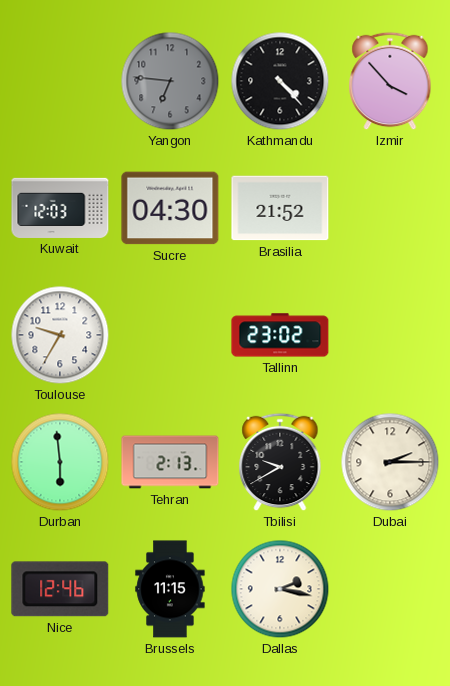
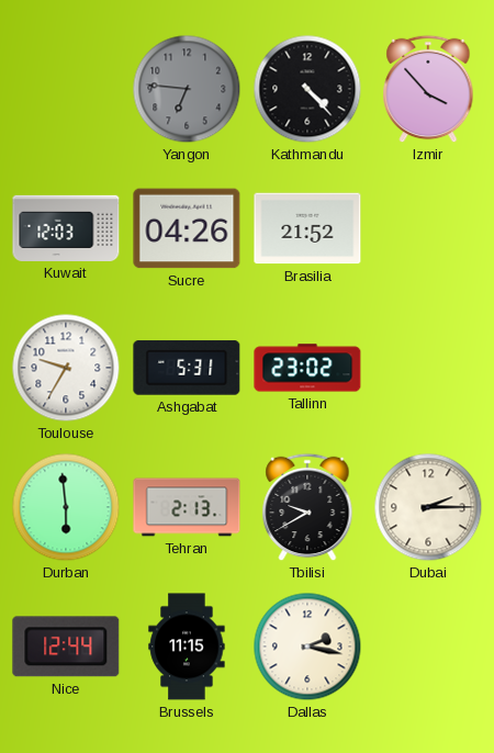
Sucre: 04:30 -> 04:26
Ashgabat: none -> 5:31
Nice: 12:46 -> 12:44
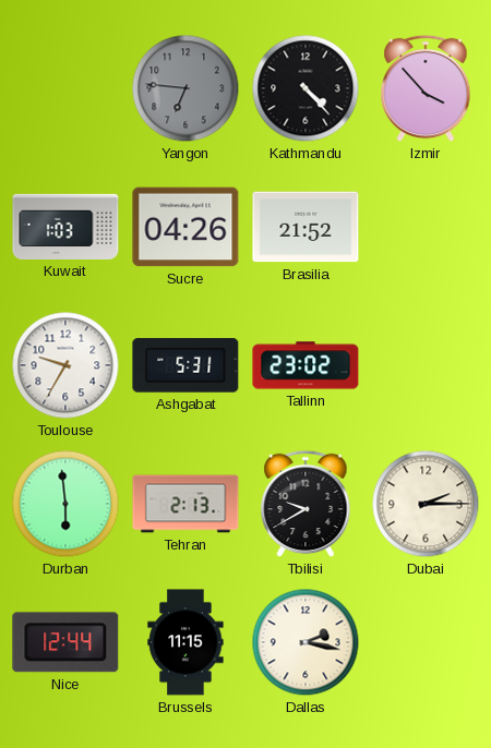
Kuwait: 12:03 -> 1:03
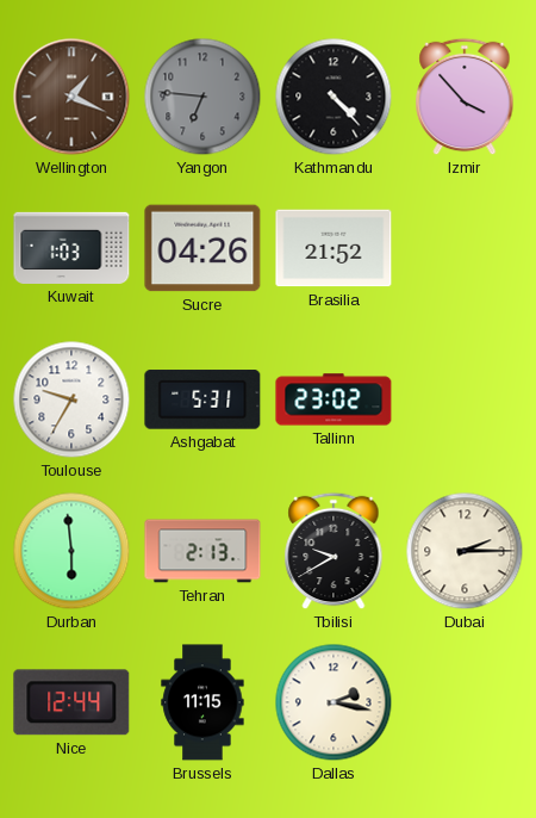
Wellington: none -> 1:19
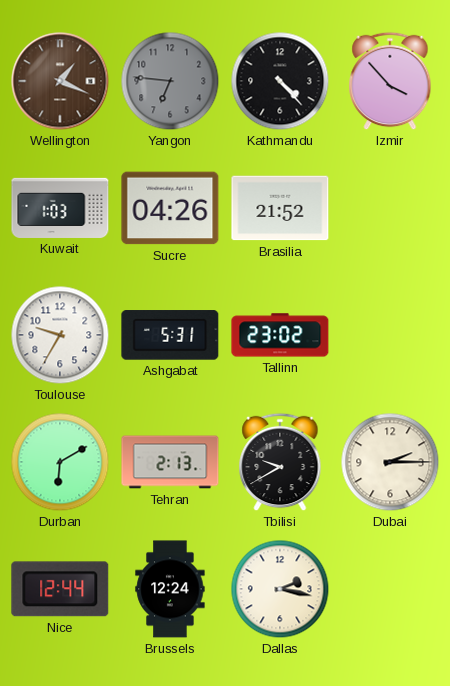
Durban: 5:59 -> 6:10
Brussels: 11:15 -> 12:24
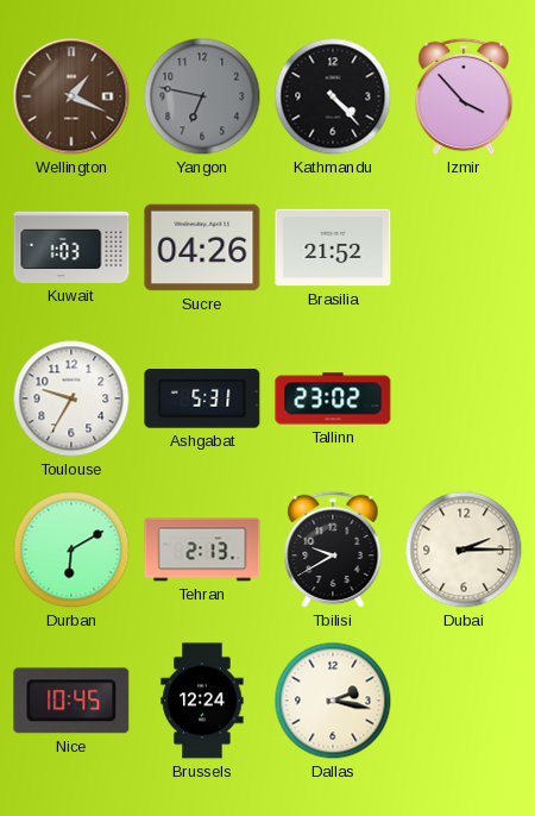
Yangon: 6:46 -> 6:47
Nice: 12:44 -> 10:45
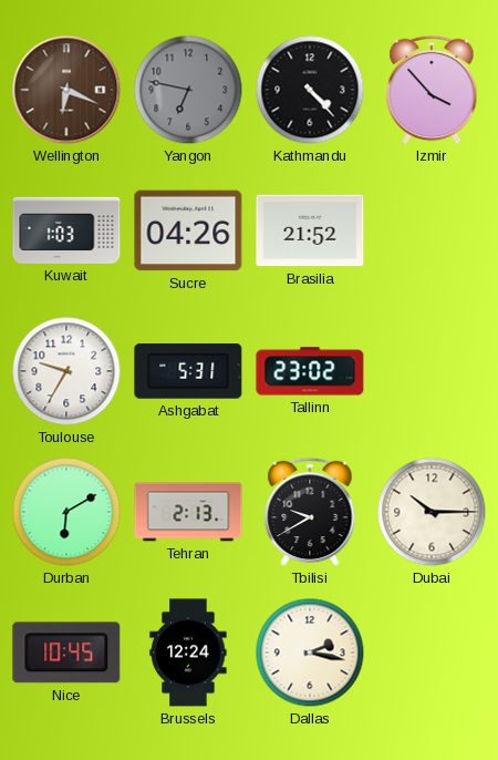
Wellington: 1:19 -> 6:19
Dubai: 2:15 -> 10:15
